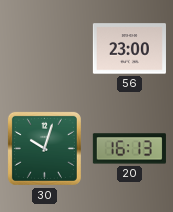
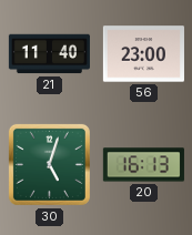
21: none -> 11:40
30: 10:03 -> 5:03
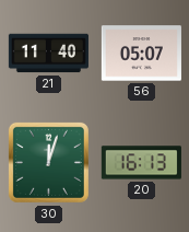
56: 23:00 -> 05:07
30: 5:03 -> 12:03
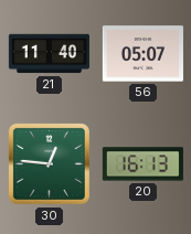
30: 12:03 -> 12:46
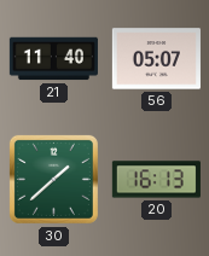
30: 12:46 -> 1:38
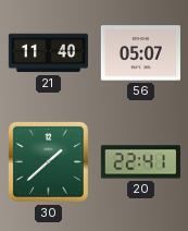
20: 16:13 -> 22:41
